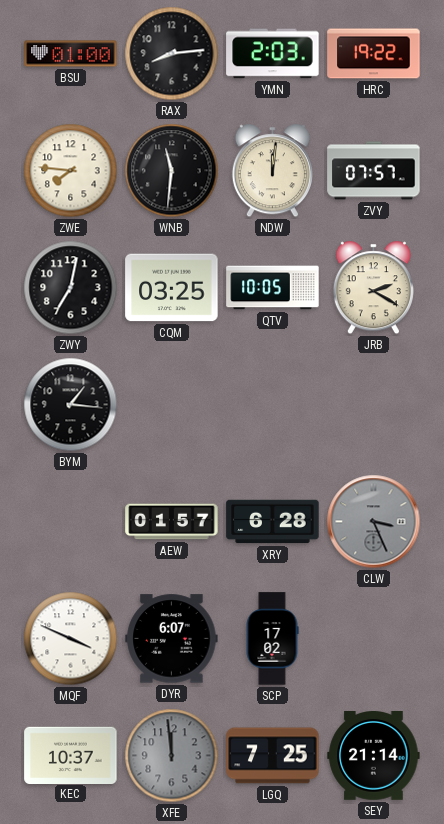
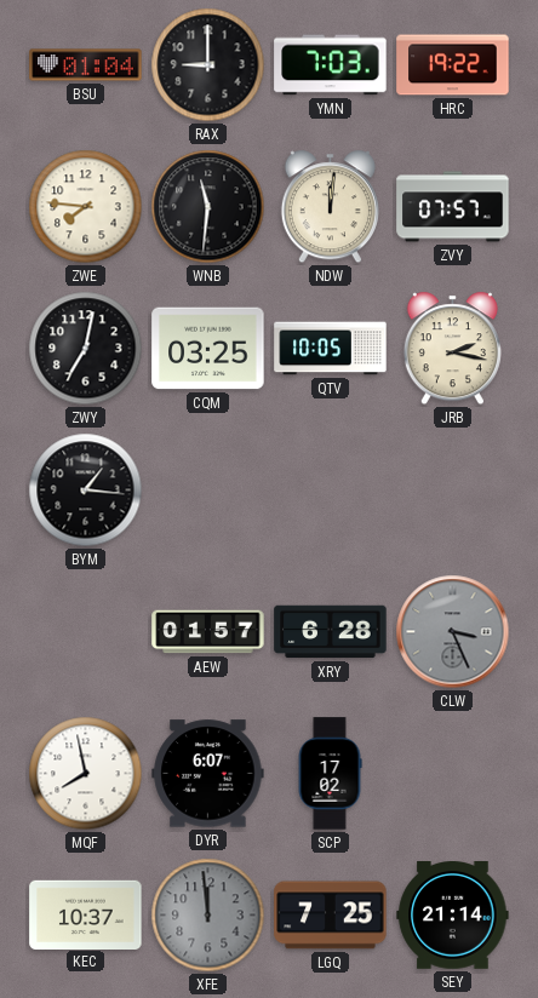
BSU: 01:00 -> 01:04
RAX: 8:14 -> 9:00
YMN: 2:03 -> 7:03
JRB: 2:20 -> 2:17
MQF: 3:49 -> 7:58
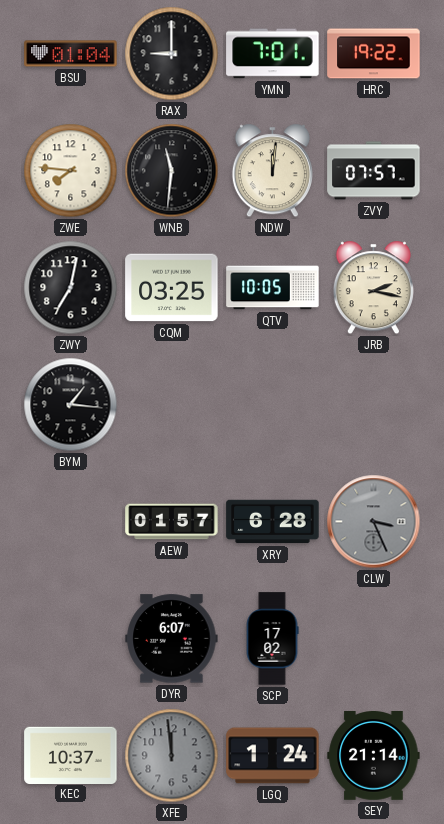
YMN: 7:03 -> 7:01
MQF: 7:58 -> none
LGQ: 7:25 -> 1:24
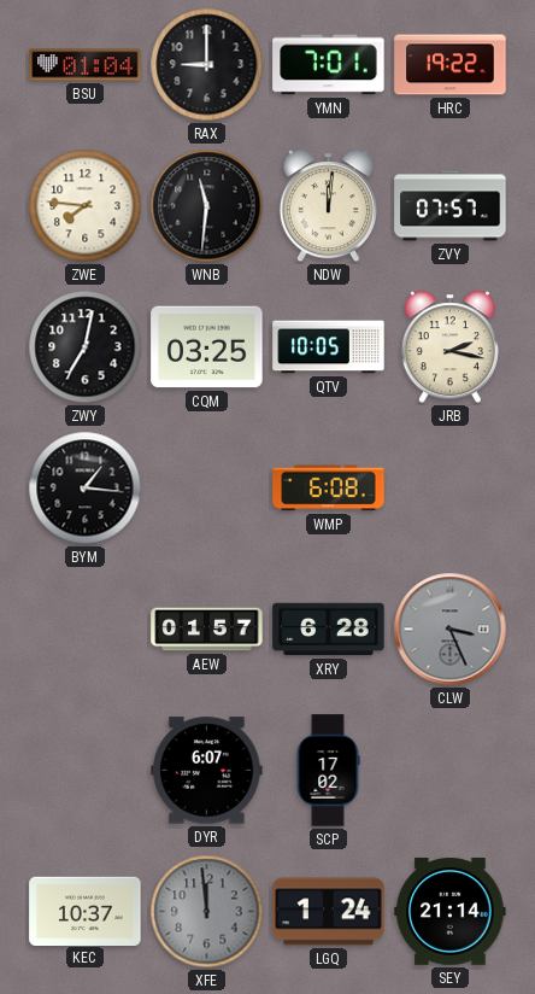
WMP: none -> 6:08
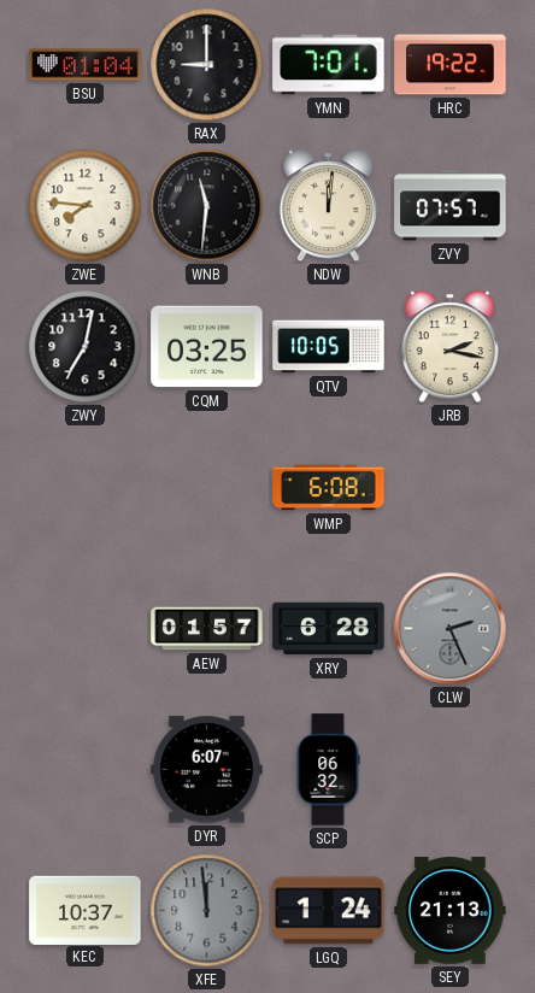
BYM: 1:16 -> none
CLW: 3:26 -> 2:26
SCP: 17:02 -> 06:32
SEY: 21:14 -> 21:13
